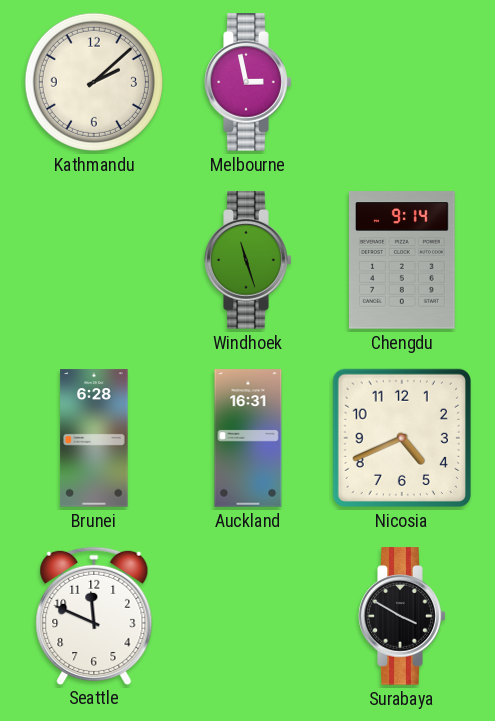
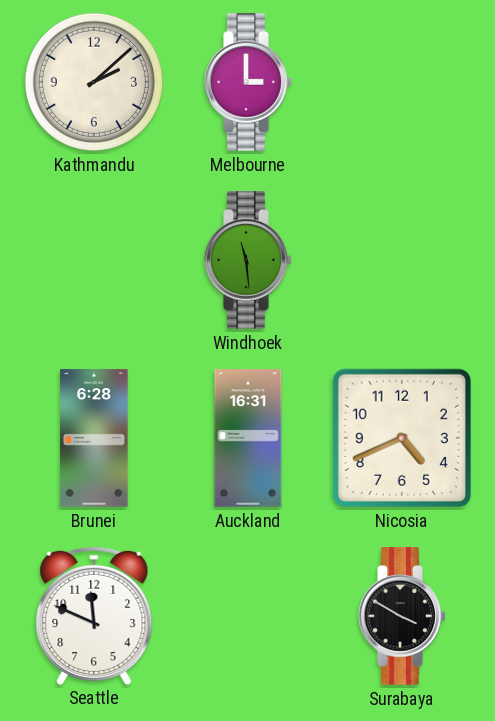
Melbourne: 2:58 -> 3:00
Windhoek: 11:27 -> 11:29
Chengdu: 9:14 -> none
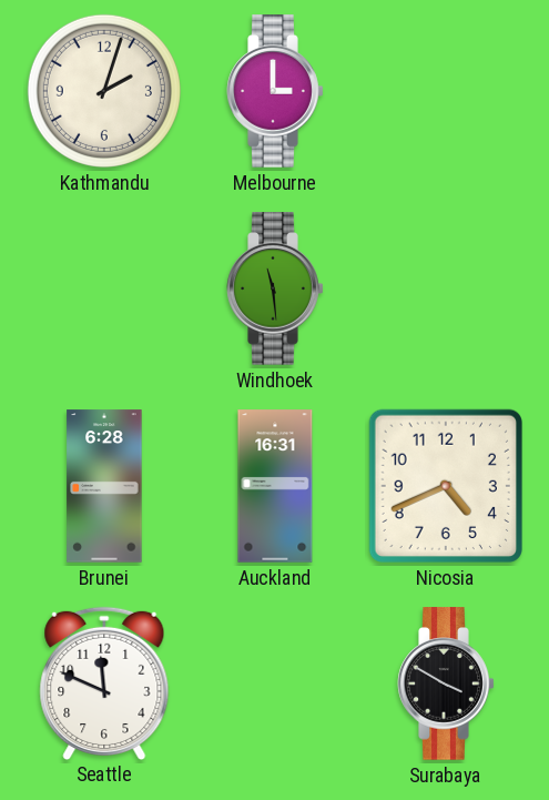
Kathmandu: 2:08 -> 2:03
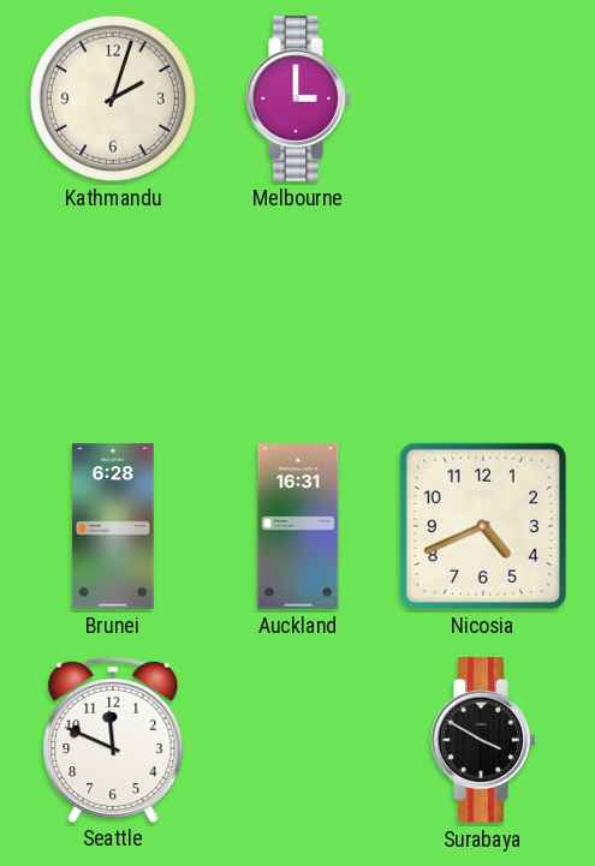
Windhoek: 11:29 -> none
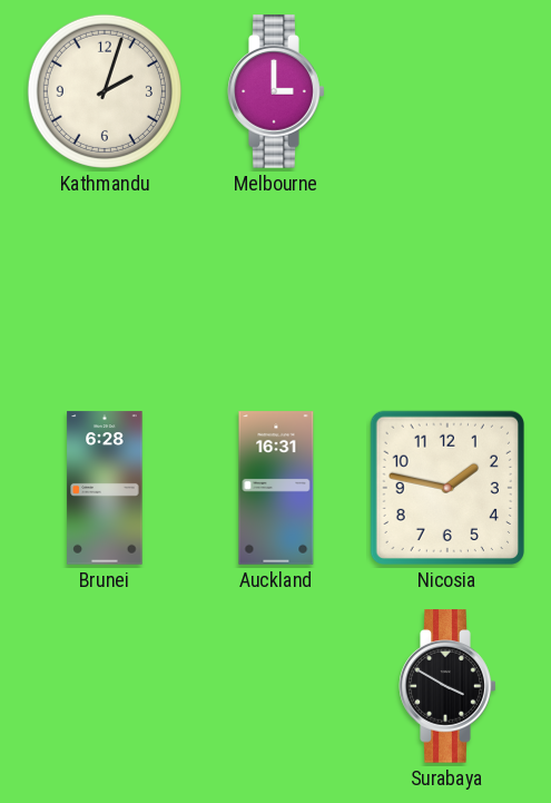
Nicosia: 4:41 -> 1:47
Seattle: 11:49 -> none
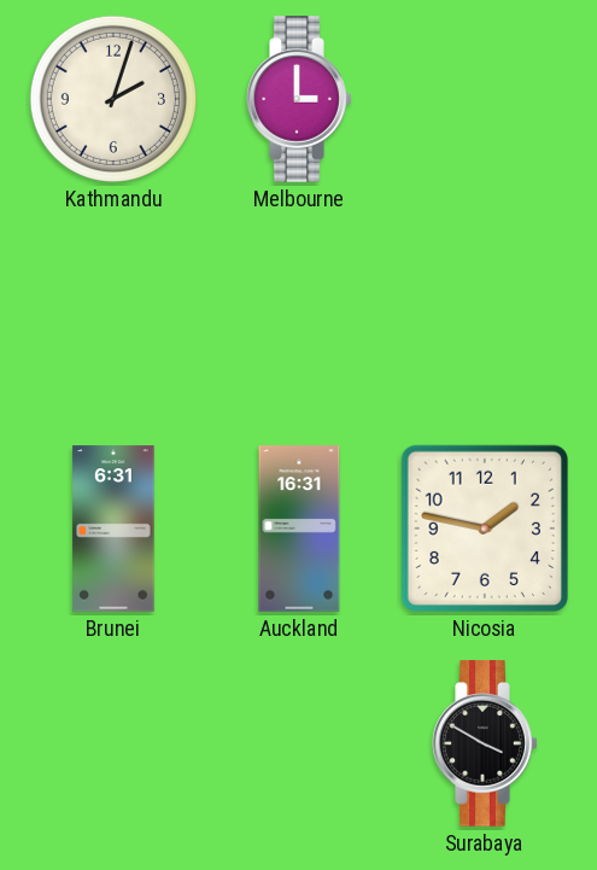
Brunei: 6:28 -> 6:31
